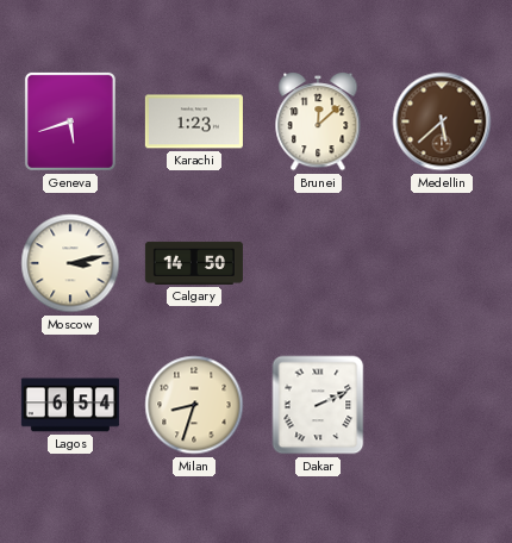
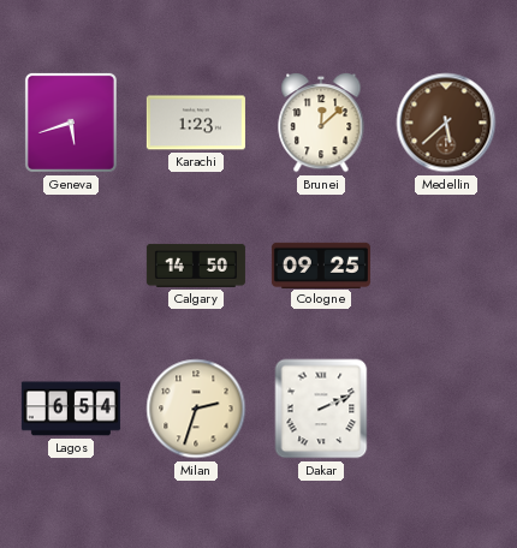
Moscow: 3:13 -> none
Cologne: none -> 09:25
Milan: 8:33 -> 2:33
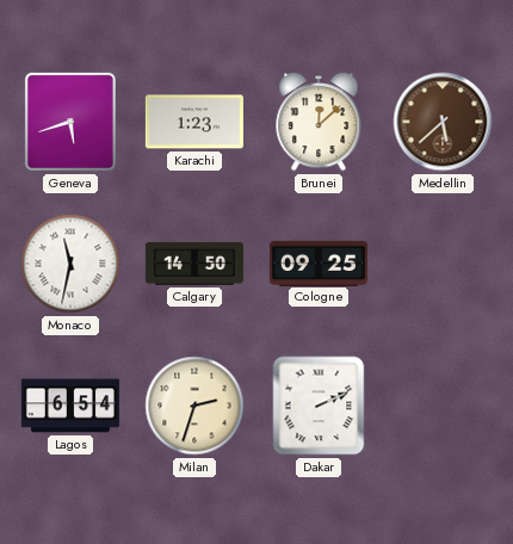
Monaco: none -> 11:32
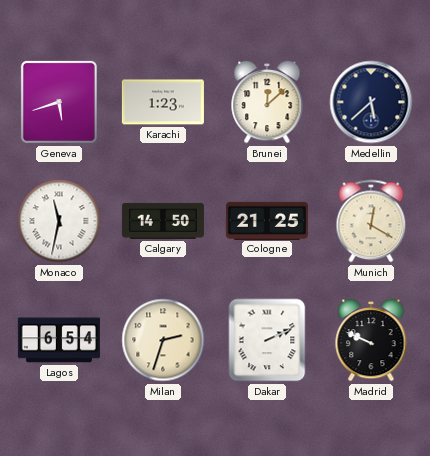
Medellin dial: brown -> navy
Cologne: 09:25 -> 21:25
Munich: none -> 12:20
Madrid: none -> 9:49
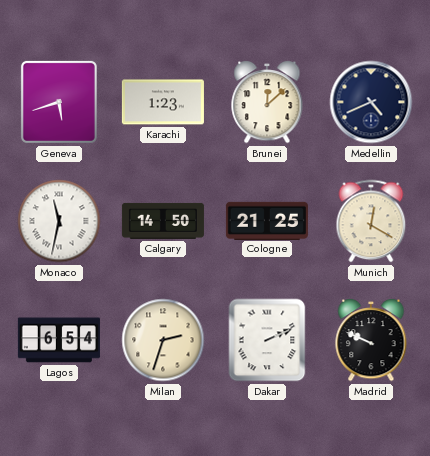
Medellin: 5:38 -> 4:41
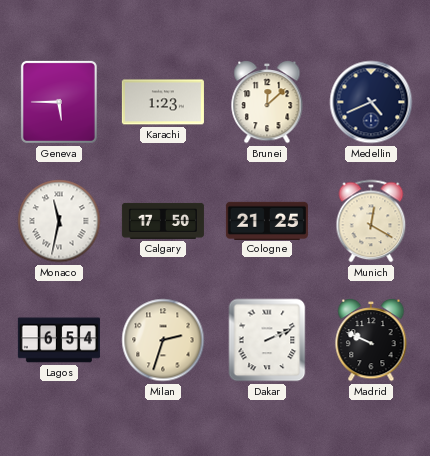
Geneva: 5:42 -> 5:45
Calgary: 14:50 -> 17:50
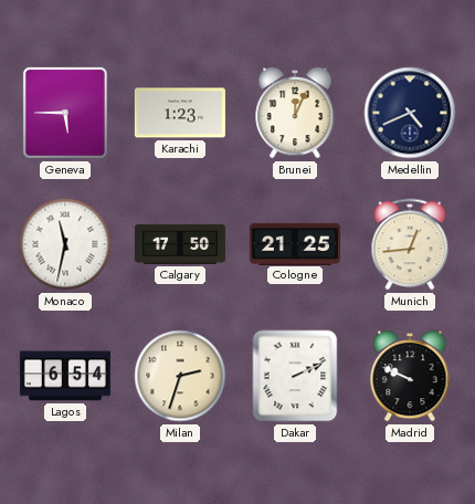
Brunei: 12:08 -> 12:04
Munich: 12:20 -> 12:44
